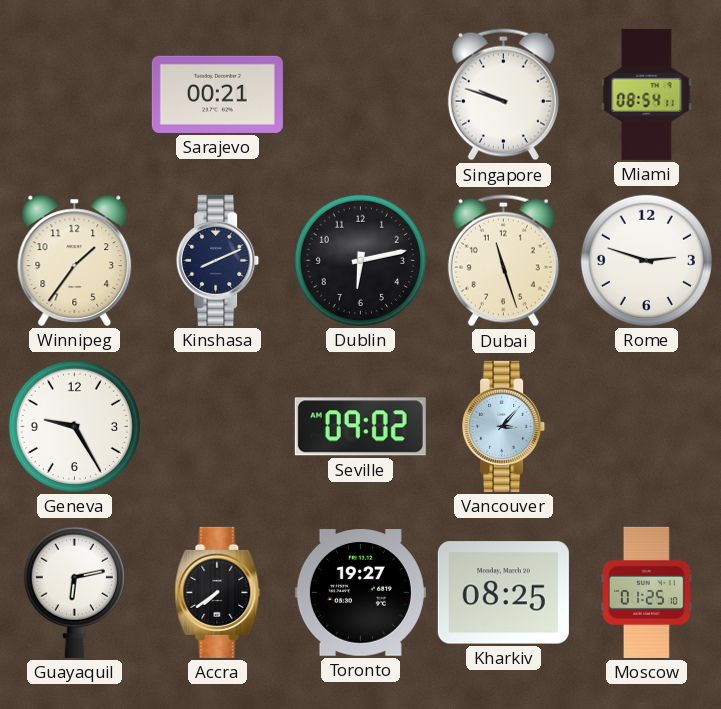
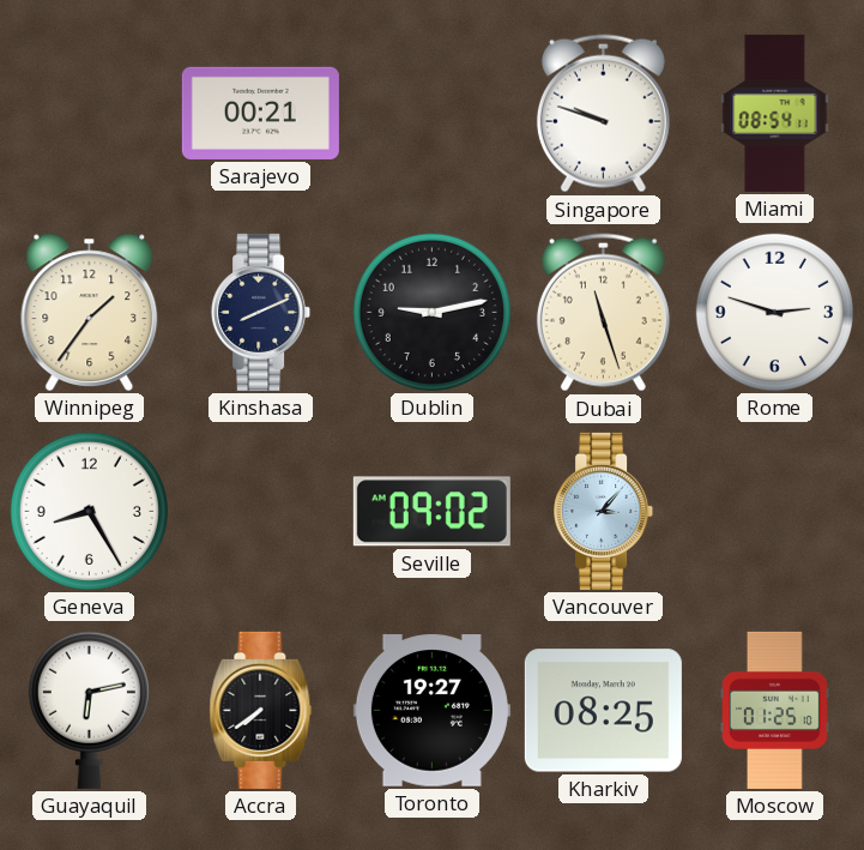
Dublin: 6:13 -> 9:13
Geneva: 9:25 -> 8:25
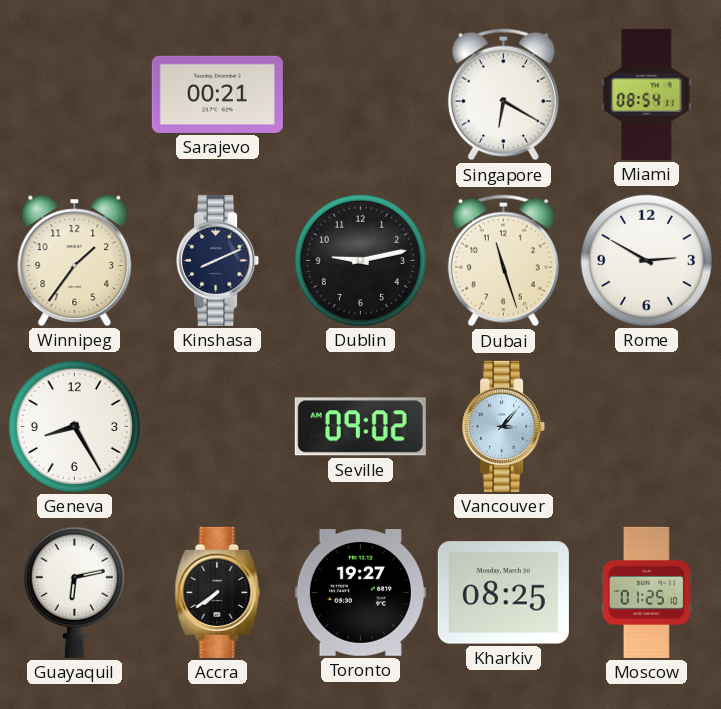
Singapore: 9:48 -> 6:20
Rome: 2:48 -> 2:50
